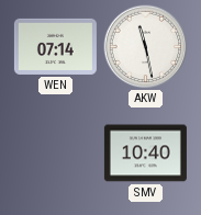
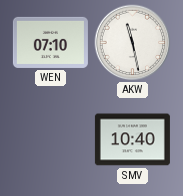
WEN: 07:14 -> 07:10
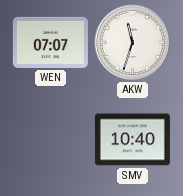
WEN: 07:10 -> 07:07
AKW: 11:28 -> 11:33
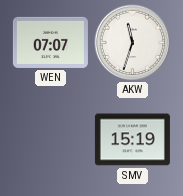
SMV: 10:40 -> 15:19
